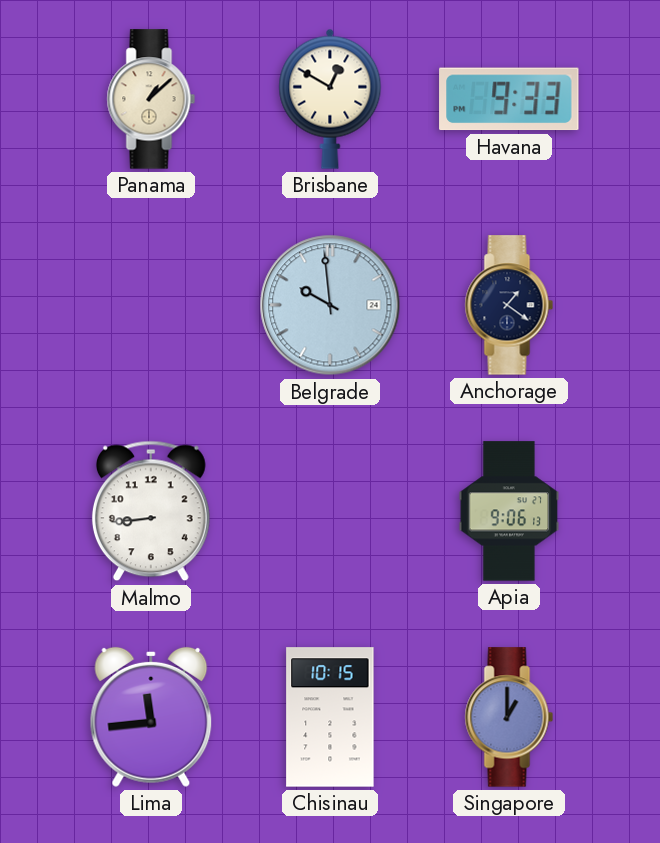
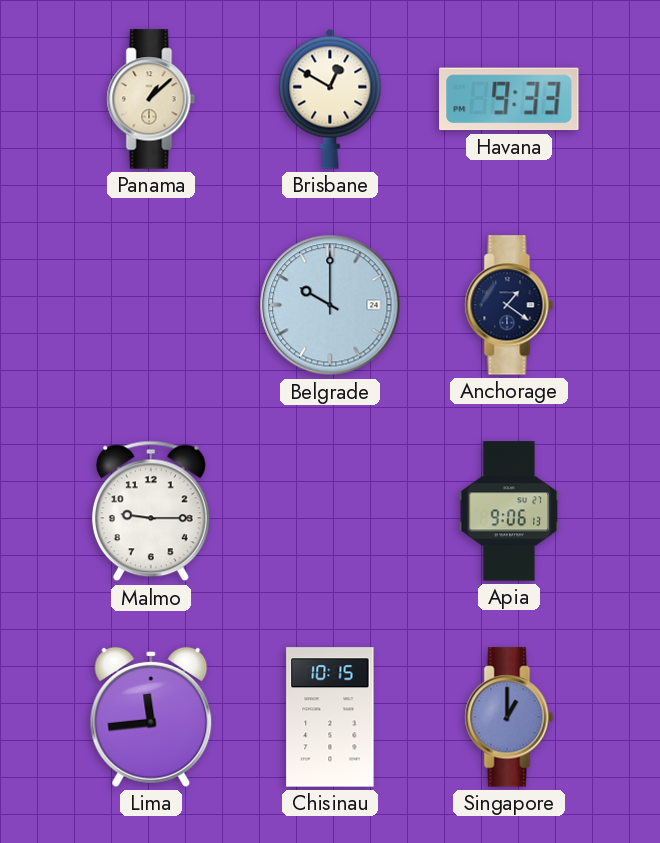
Belgrade: 9:59 -> 10:00
Malmo: 8:44 -> 9:15
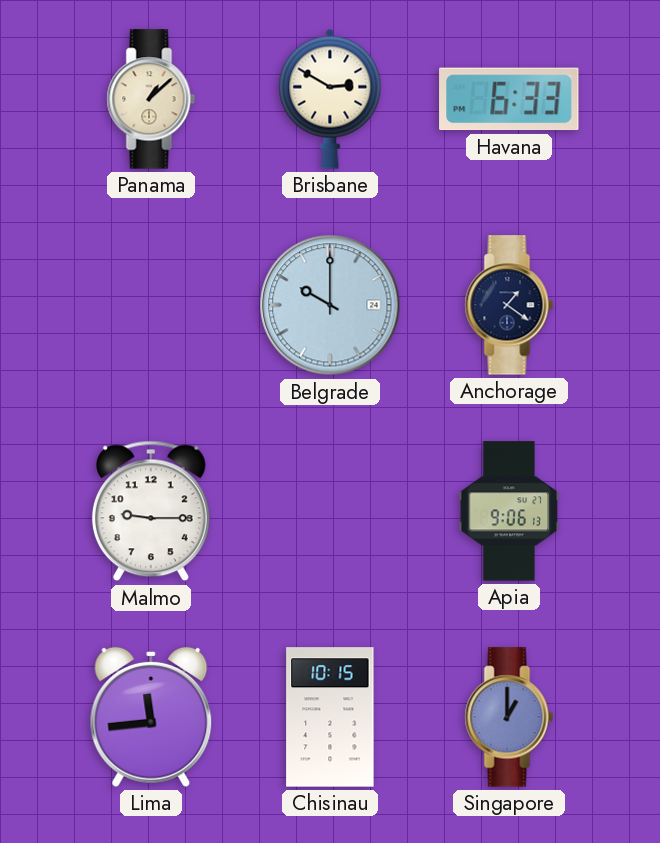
Brisbane: 12:50 -> 2:50
Havana: 9:33 -> 6:33
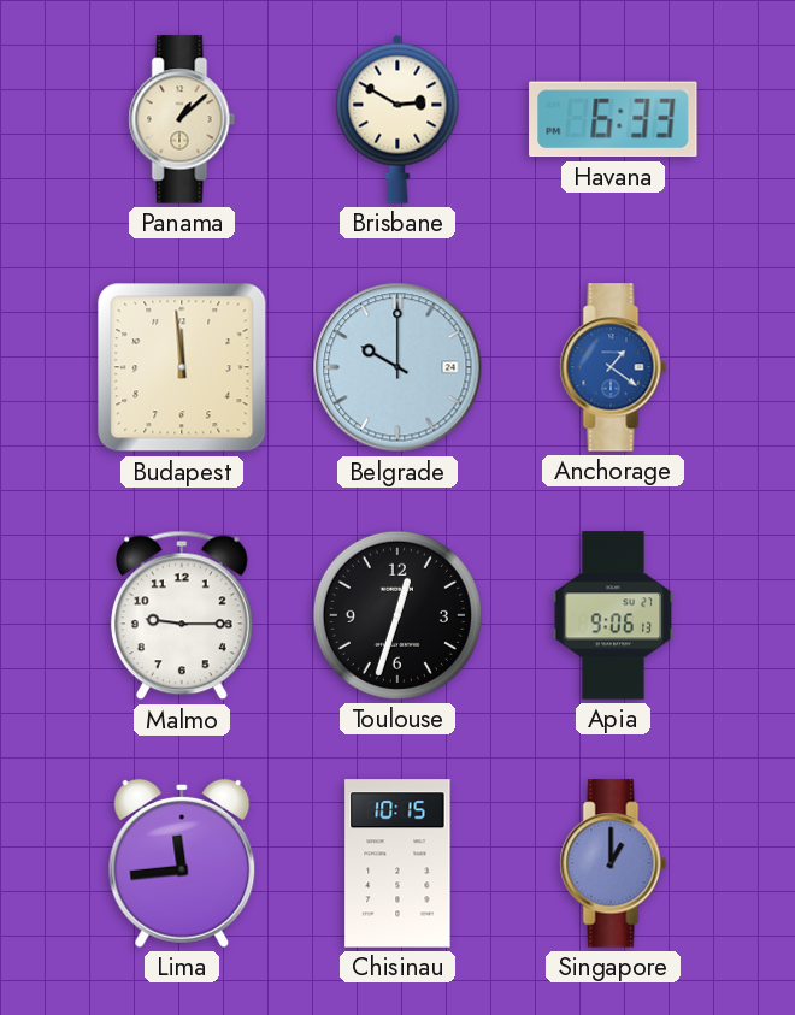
Budapest: none -> 11:59
Anchorage dial: navy -> blue
Toulouse: none -> 12:33
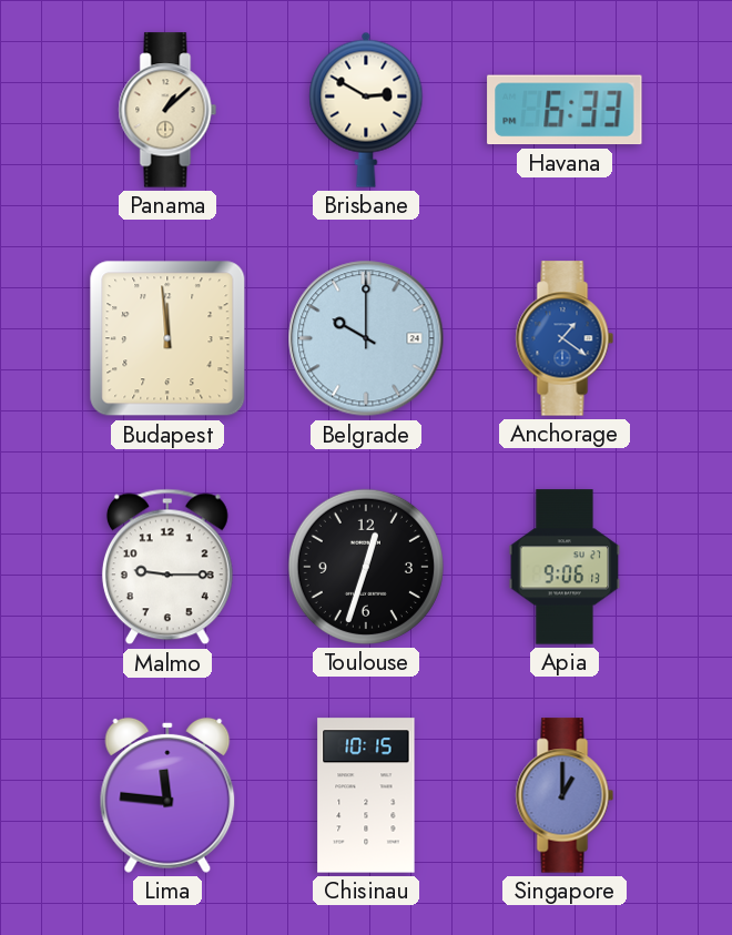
Lima: 11:44 -> 11:46
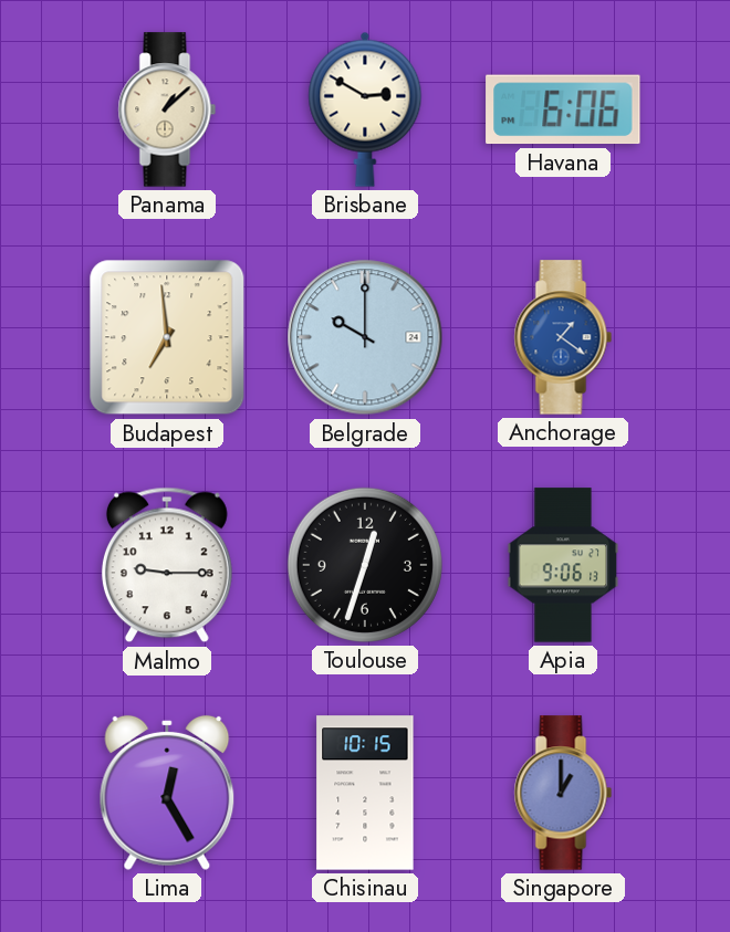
Havana: 6:33 -> 6:06
Budapest: 11:59 -> 6:59
Lima: 11:46 -> 12:25
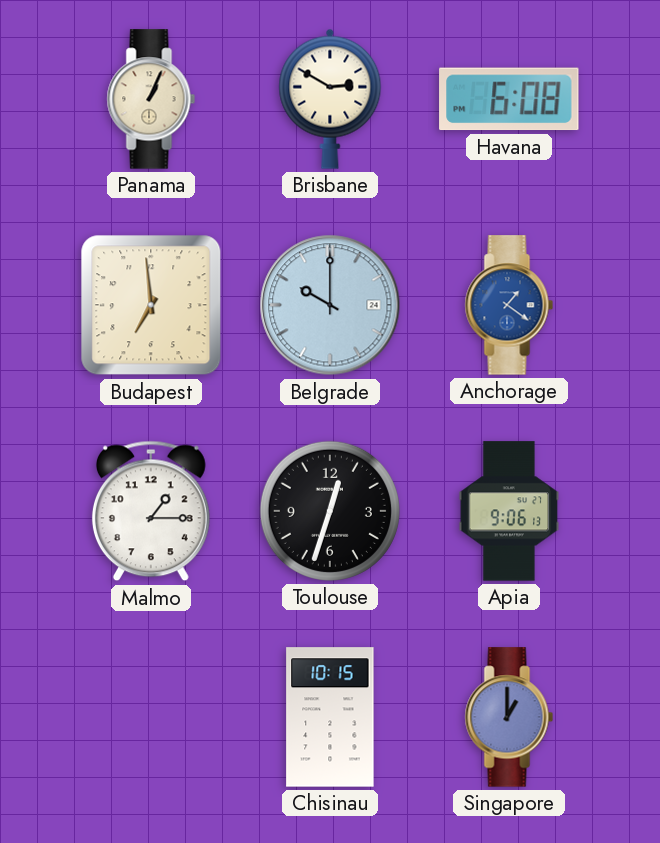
Panama: 1:08 -> 1:04
Havana: 6:06 -> 6:08
Malmo: 9:15 -> 1:15
Lima: 12:25 -> none
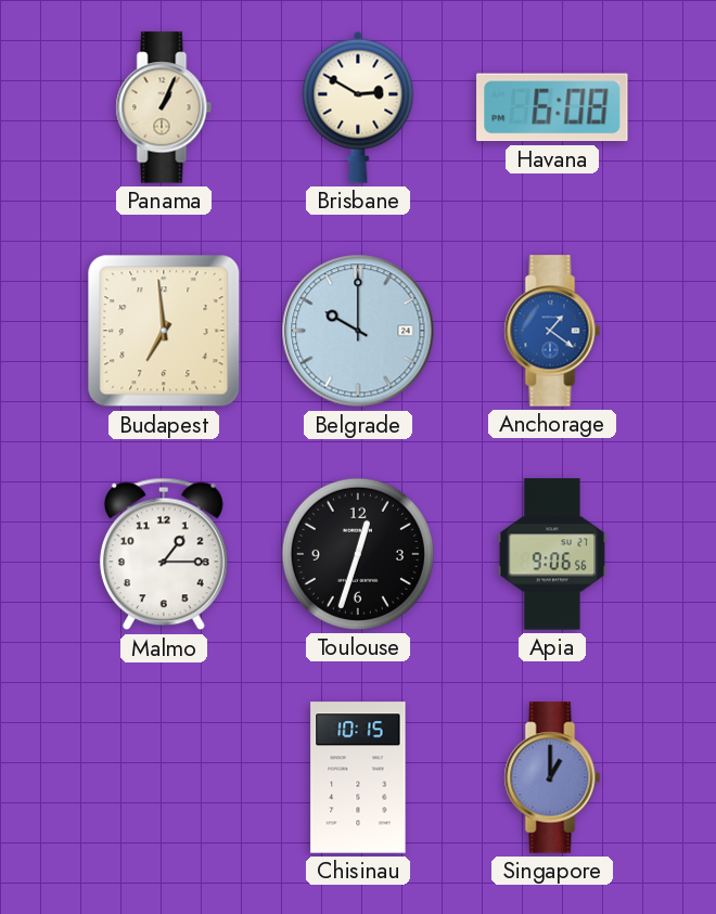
Apia: 9:06:13 -> 9:06:56
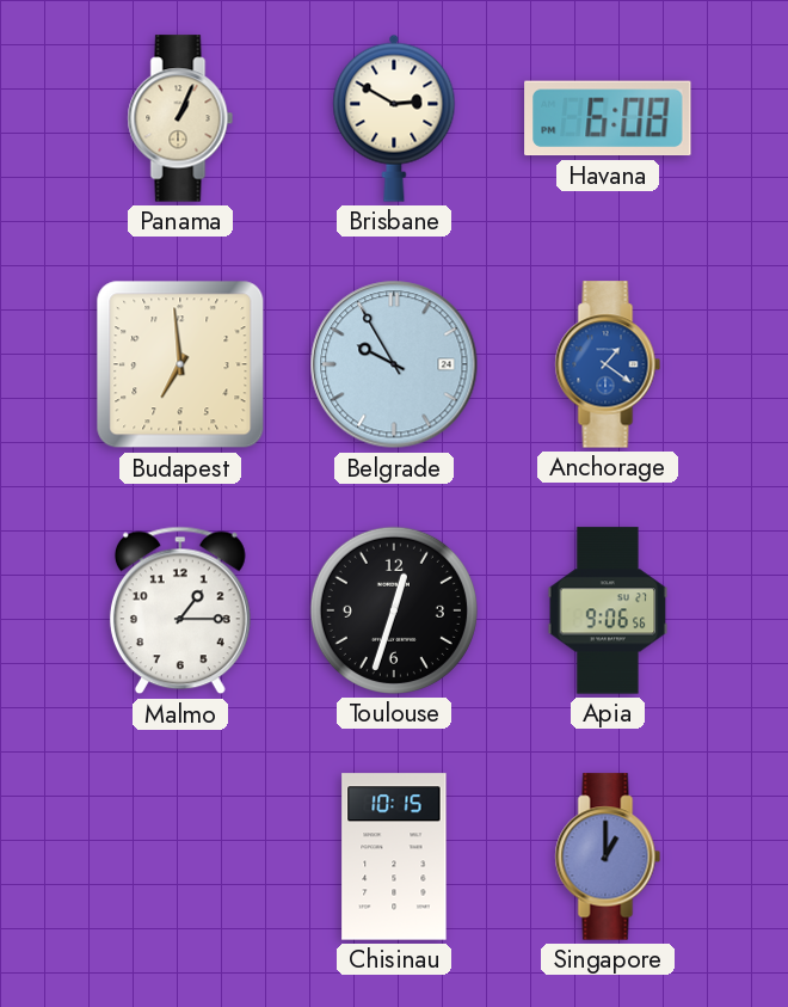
Belgrade: 10:00 -> 9:55
